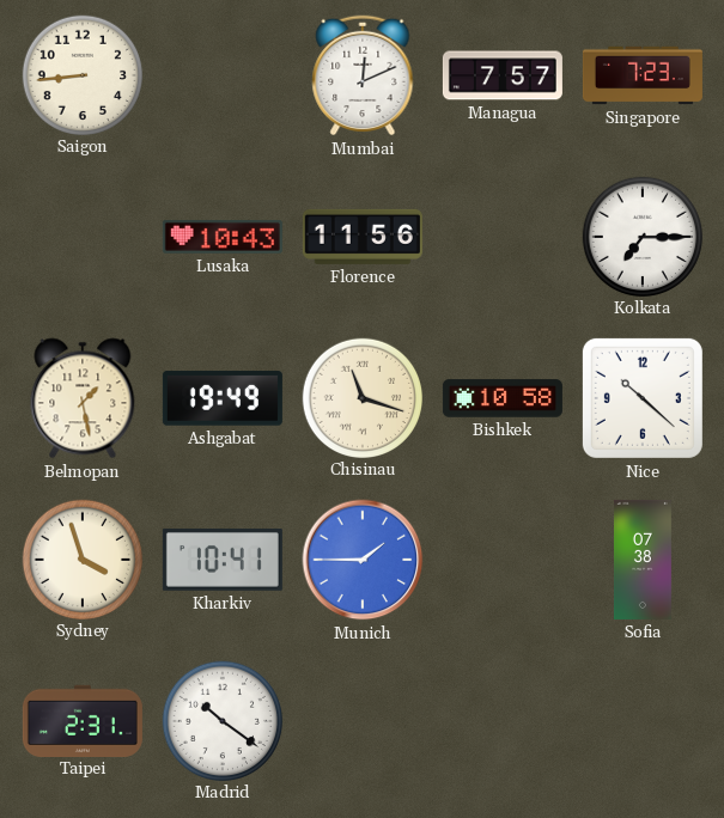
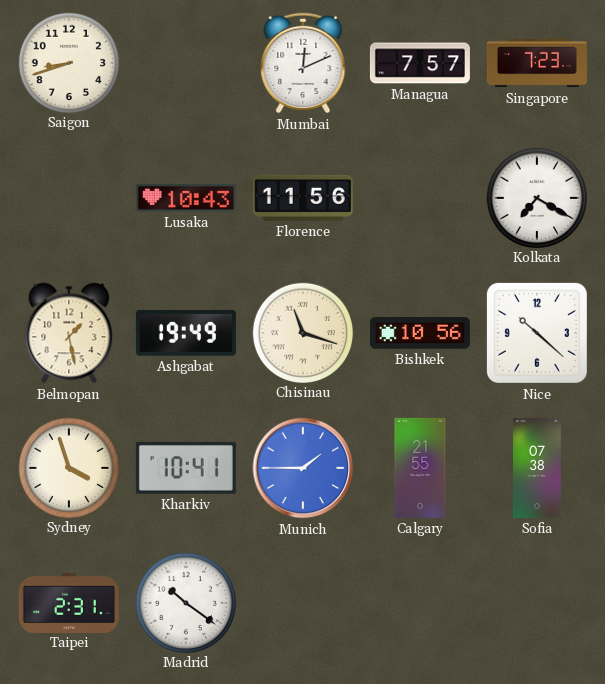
Saigon: 8:44 -> 8:42
Kolkata: 7:15 -> 7:20
Bishkek: 10:58 -> 10:56
Calgary: none -> 21:55
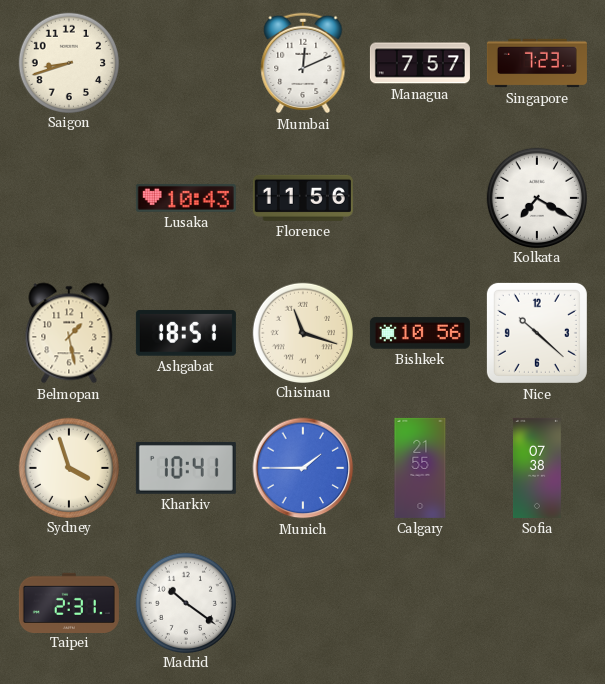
Ashgabat: 19:49 -> 18:51
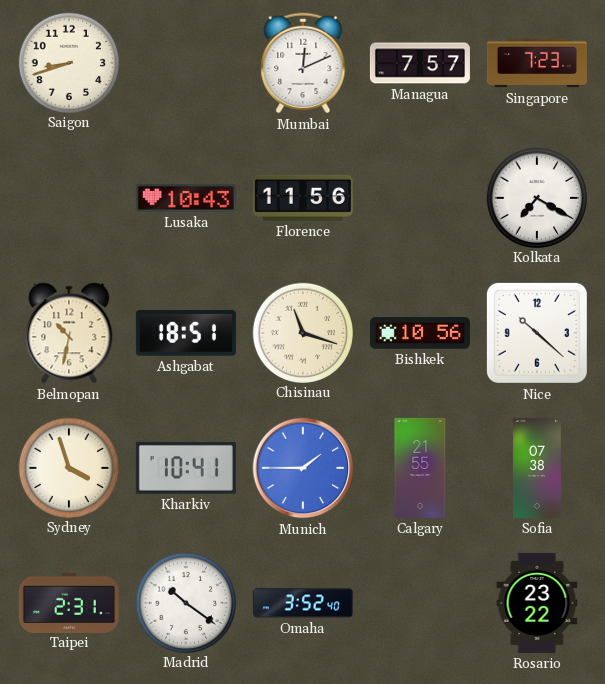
Belmopan: 1:28 -> 10:32
Omaha: none -> 3:52
Rosario: none -> 23:22
